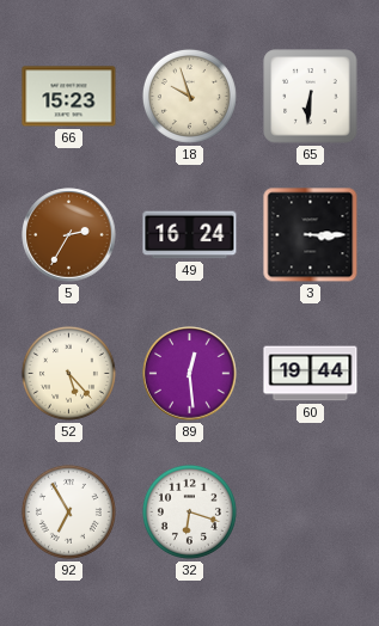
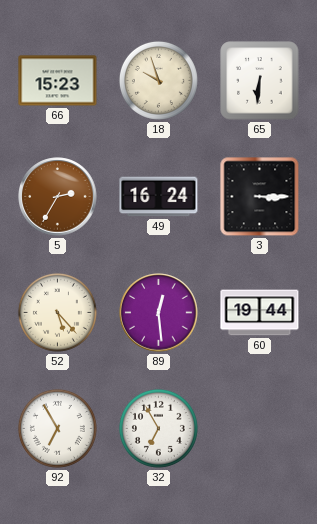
32: 6:18 -> 6:55
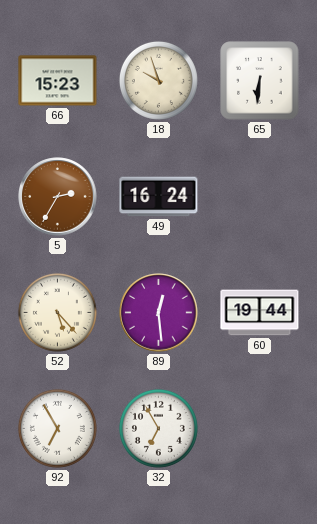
3: 3:15 -> none
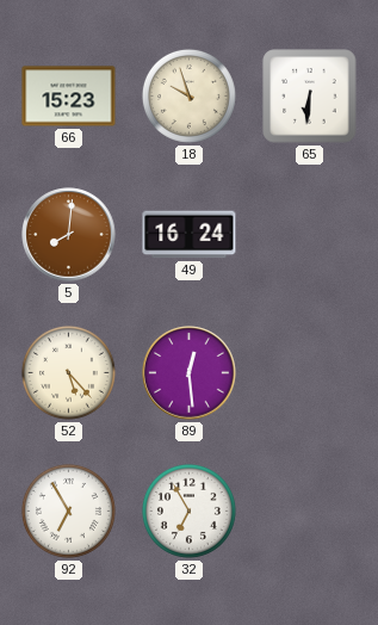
5: 2:35 -> 8:01
60: 19:44 -> none
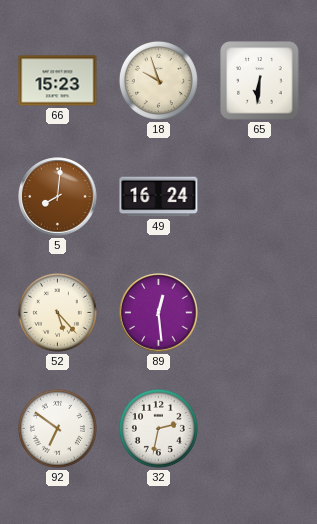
92: 6:55 -> 6:51
32: 6:55 -> 2:32
